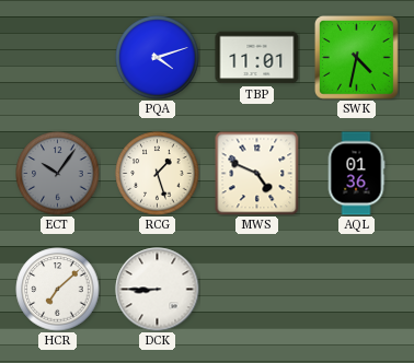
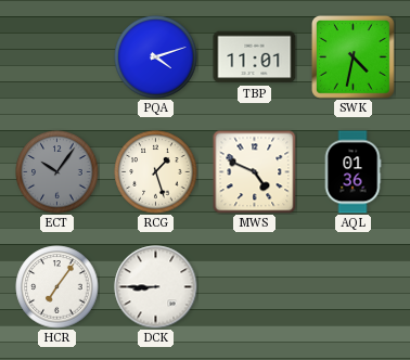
HCR: 7:08 -> 7:06
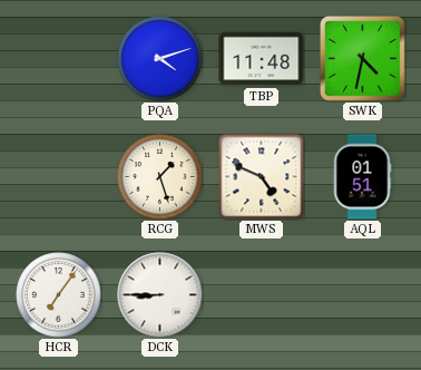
TBP: 11:01 -> 11:48
ECT: 10:06 -> none
AQL: 01:36 -> 01:51
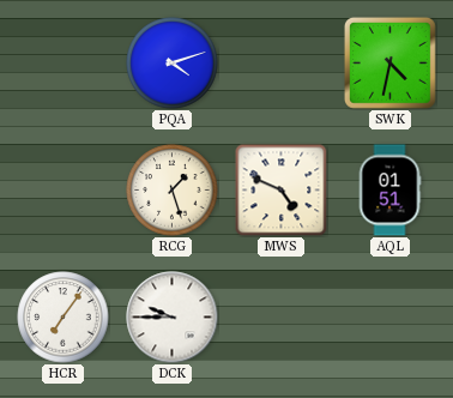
TBP: 11:48 -> none
DCK: 8:45 -> 9:45
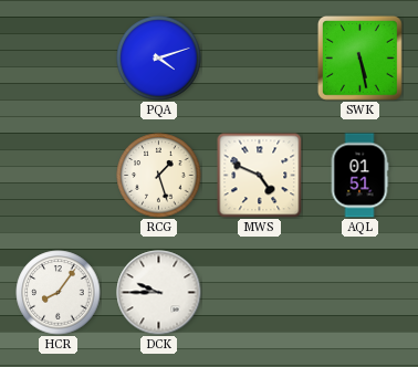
SWK: 4:32 -> 5:28
HCR: 7:06 -> 8:06
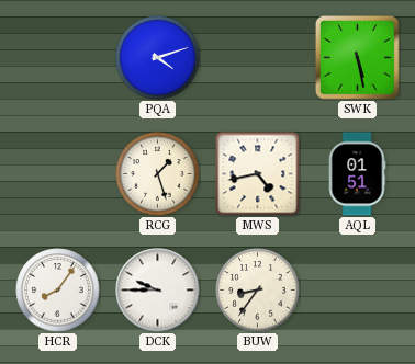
MWS: 4:49 -> 4:43
BUW: none -> 8:36
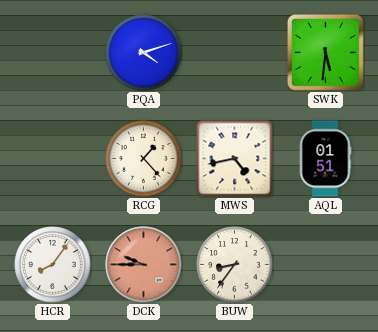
SWK: 5:28 -> 5:31
RCG: 1:27 -> 1:23
DCK dial: white -> salmon
